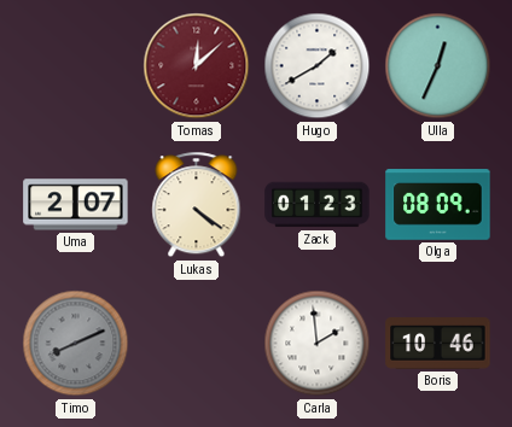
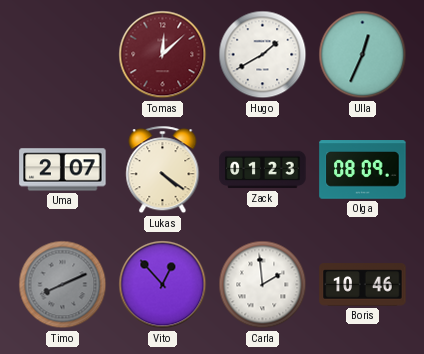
Vito: none -> 12:53
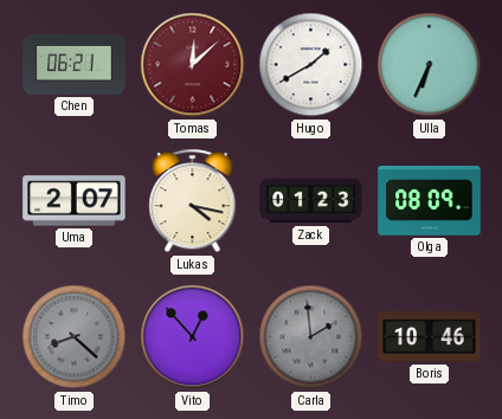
Chen: none -> 06:21
Ulla: 12:34 -> 6:34
Lukas: 4:21 -> 4:17
Timo: 8:11 -> 8:22
Carla dial: white -> grey
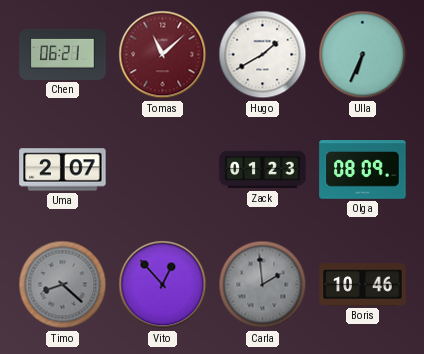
Tomas: 12:08 -> 11:08
Lukas: 4:17 -> none
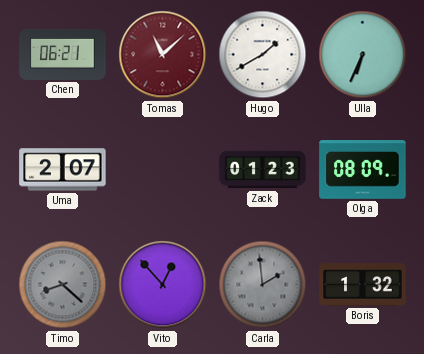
Boris: 10:46 -> 1:32
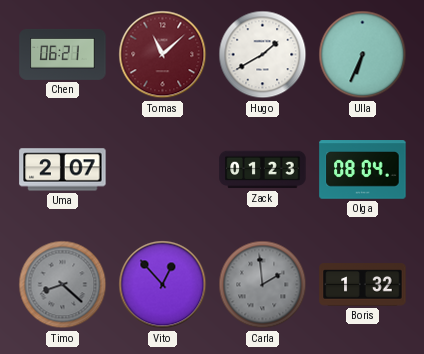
Olga: 08:09 -> 08:04
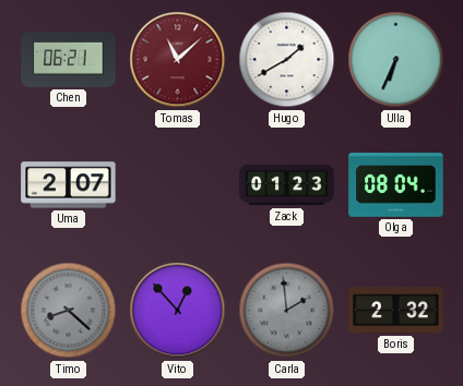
Boris: 1:32 -> 2:32
